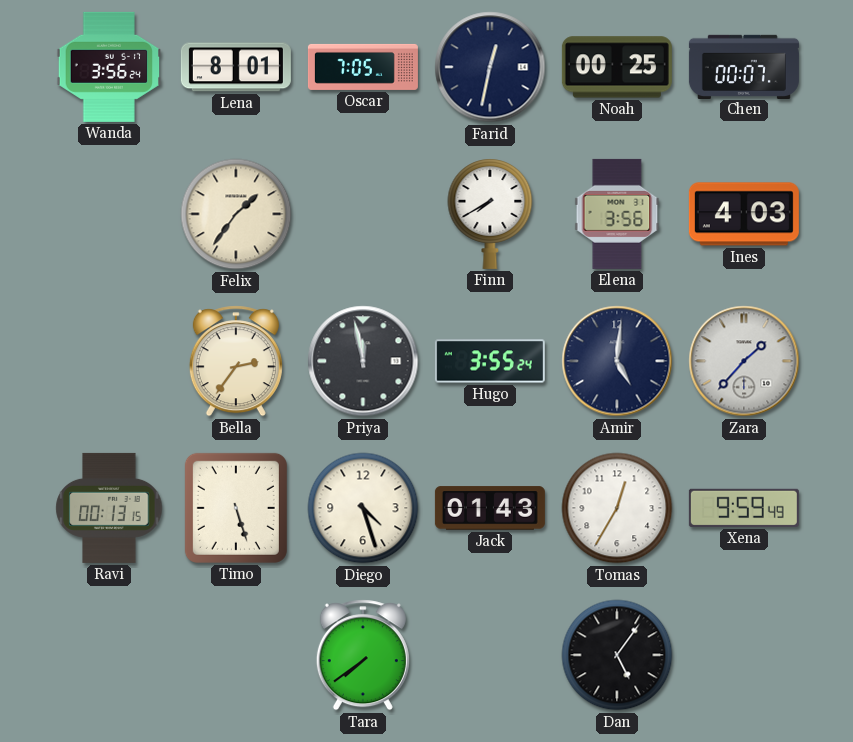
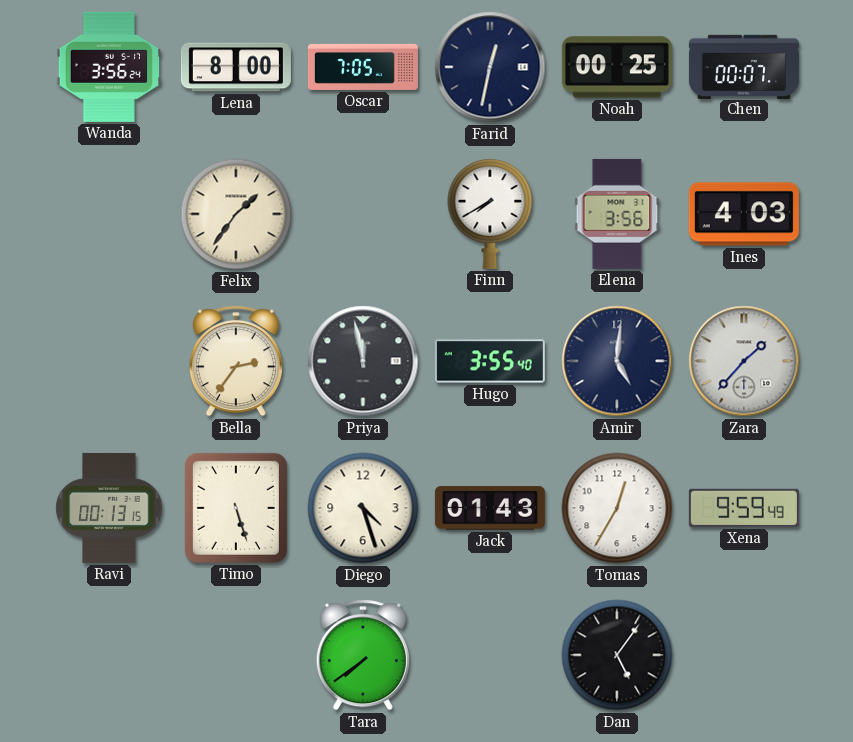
Lena: 8:01 -> 8:00
Hugo: 3:55:24 -> 3:55:40
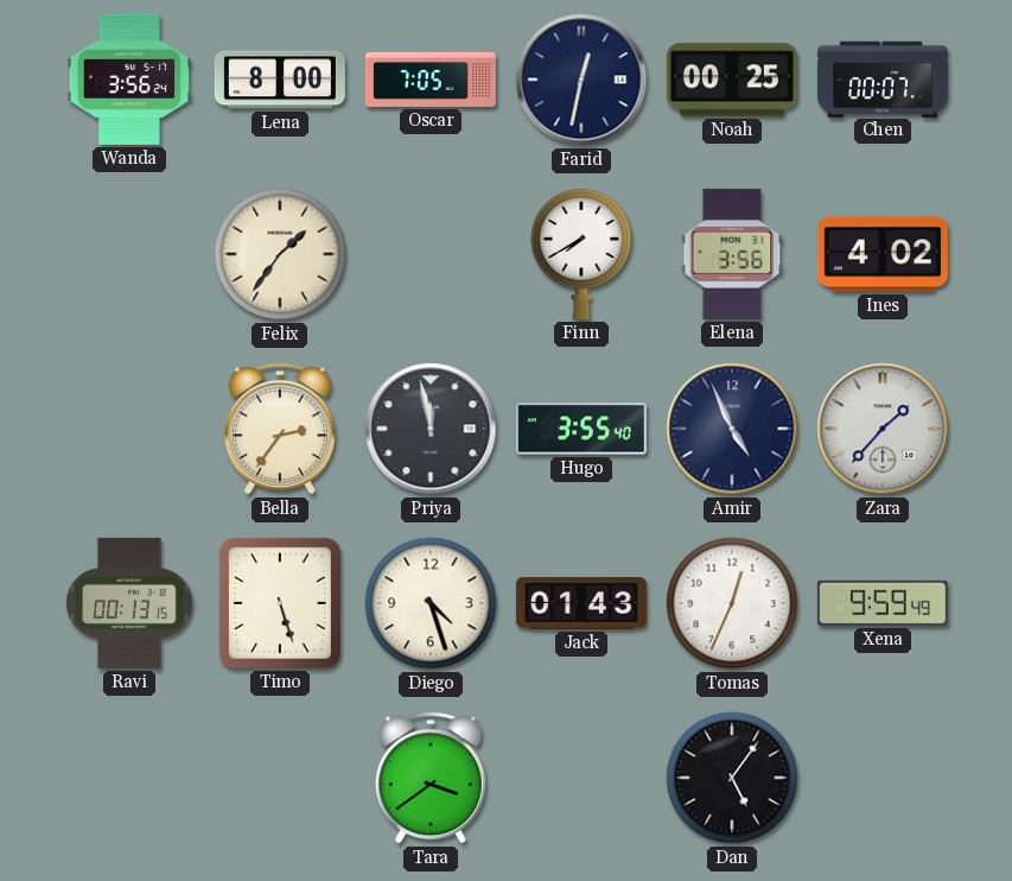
Ines: 4:03 -> 4:02
Amir: 5:01 -> 4:56
Tomas: 12:35 -> 12:34
Tara: 7:39 -> 3:39
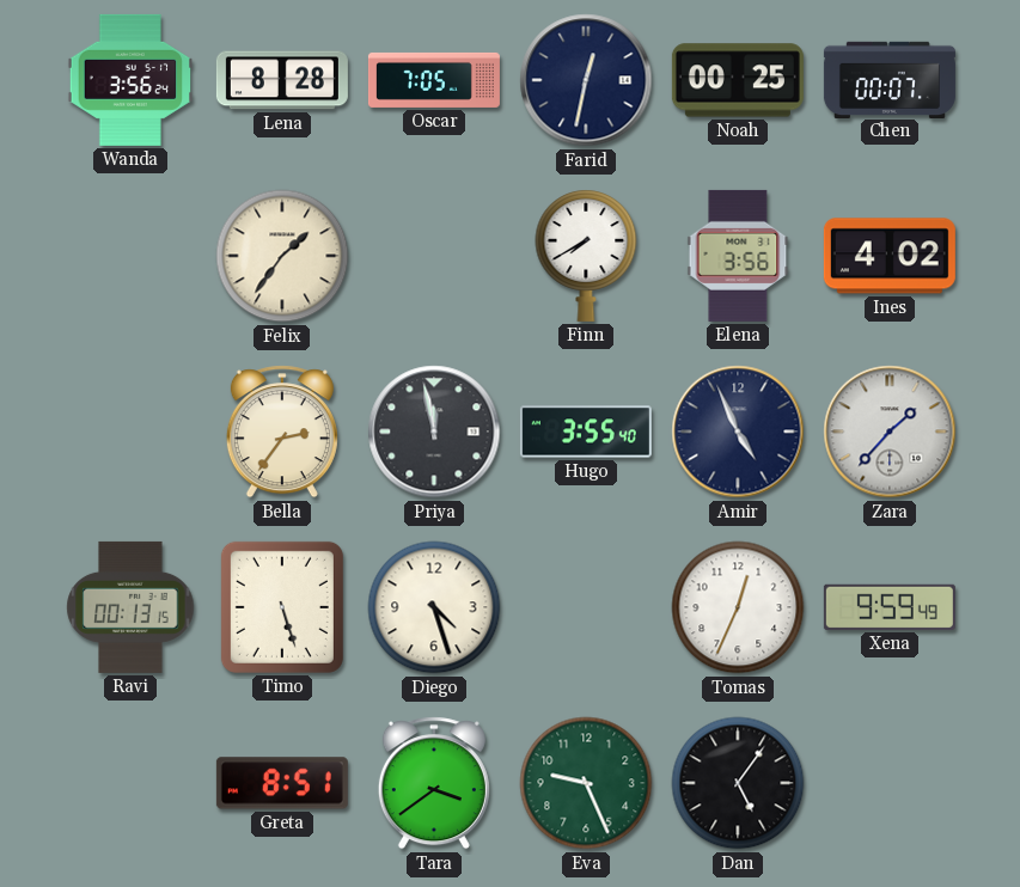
Lena: 8:00 -> 8:28
Jack: 01:43 -> none
Greta: none -> 8:51
Eva: none -> 9:26
